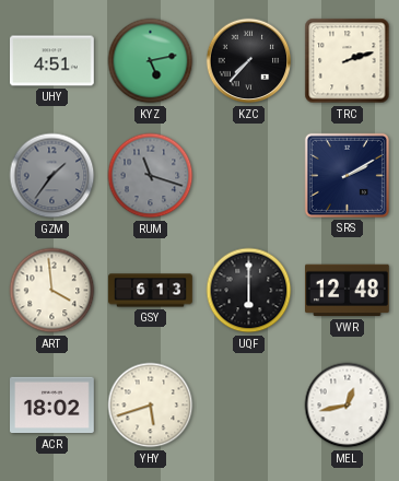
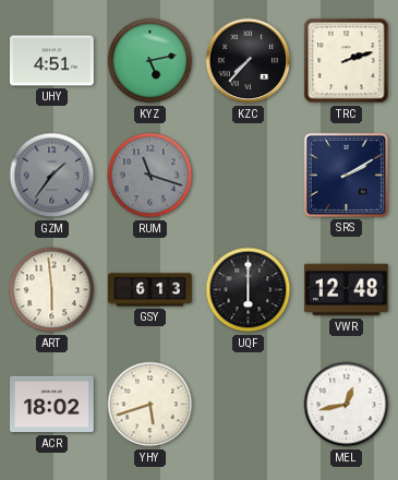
ART: 3:59 -> 5:59
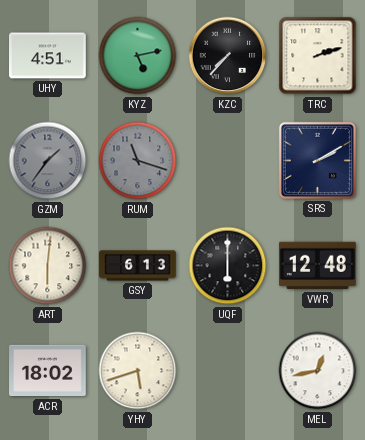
ART: 5:59 -> 6:01
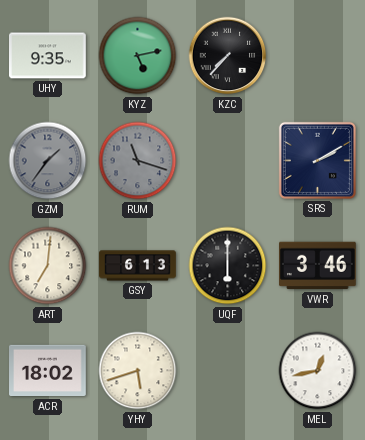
UHY: 4:51 -> 9:35
TRC: 2:12 -> none
ART: 6:01 -> 7:01
VWR: 12:48 -> 3:46
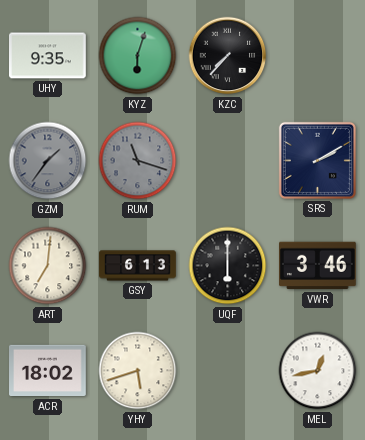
KYZ: 5:13 -> 6:03
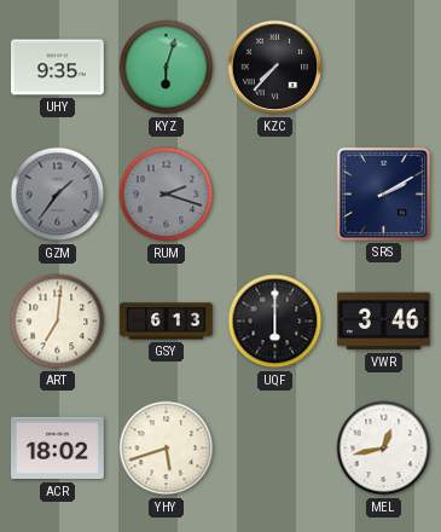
RUM: 11:18 -> 2:18
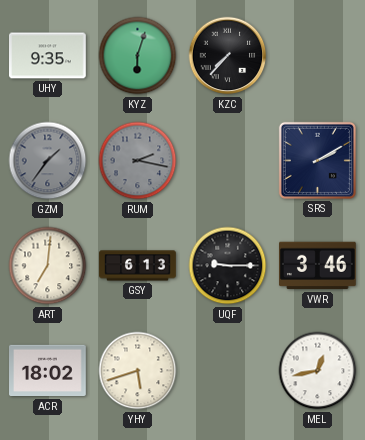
RUM: 2:18 -> 2:17
UQF: 6:00 -> 9:15
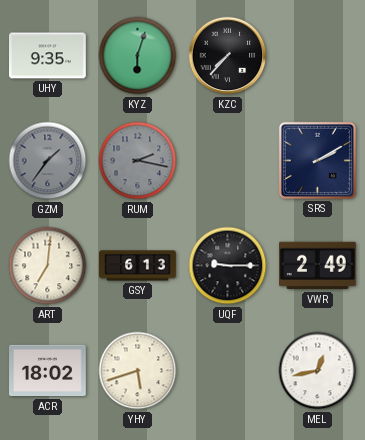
VWR: 3:46 -> 2:49
